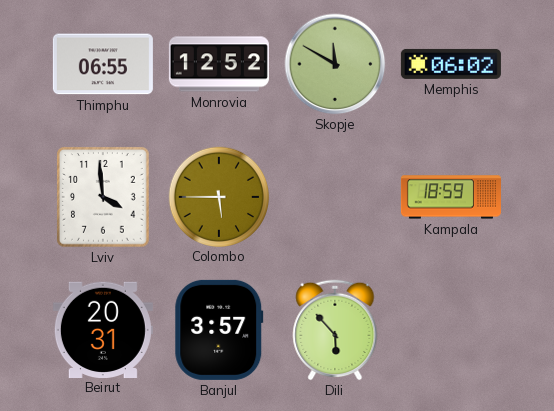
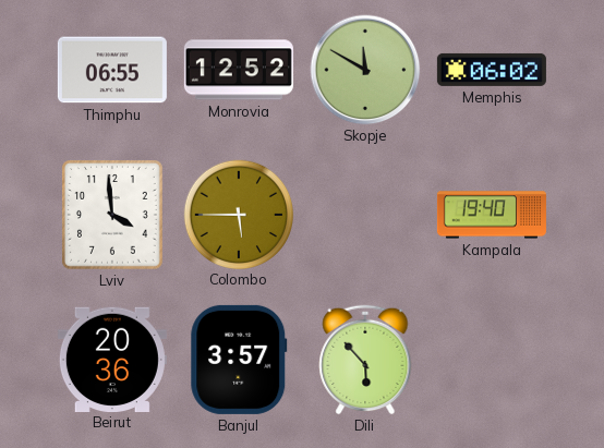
Kampala: 18:59 -> 19:40
Beirut: 20:31 -> 20:36
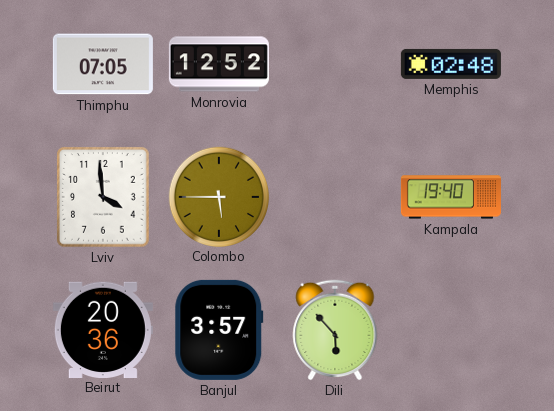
Thimphu: 06:55 -> 07:05
Skopje: 11:50 -> none
Memphis: 06:02 -> 02:48
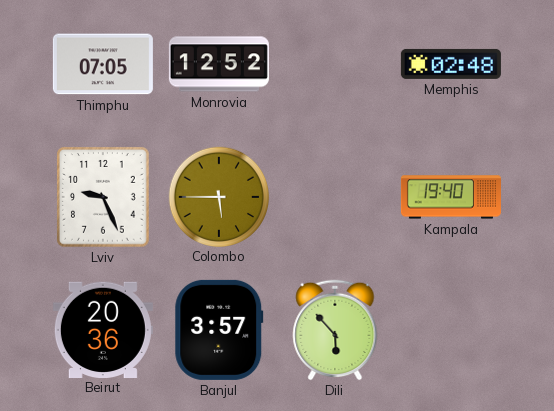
Lviv: 3:59 -> 9:26
